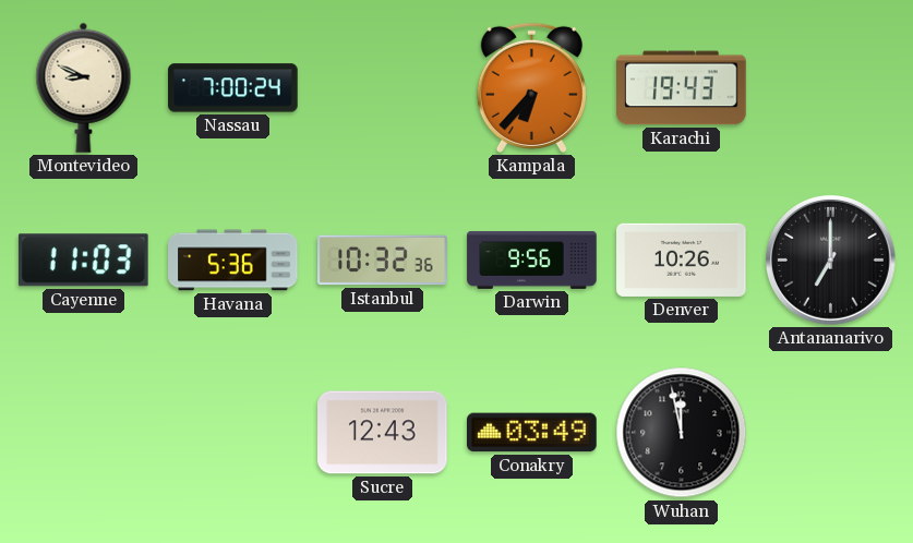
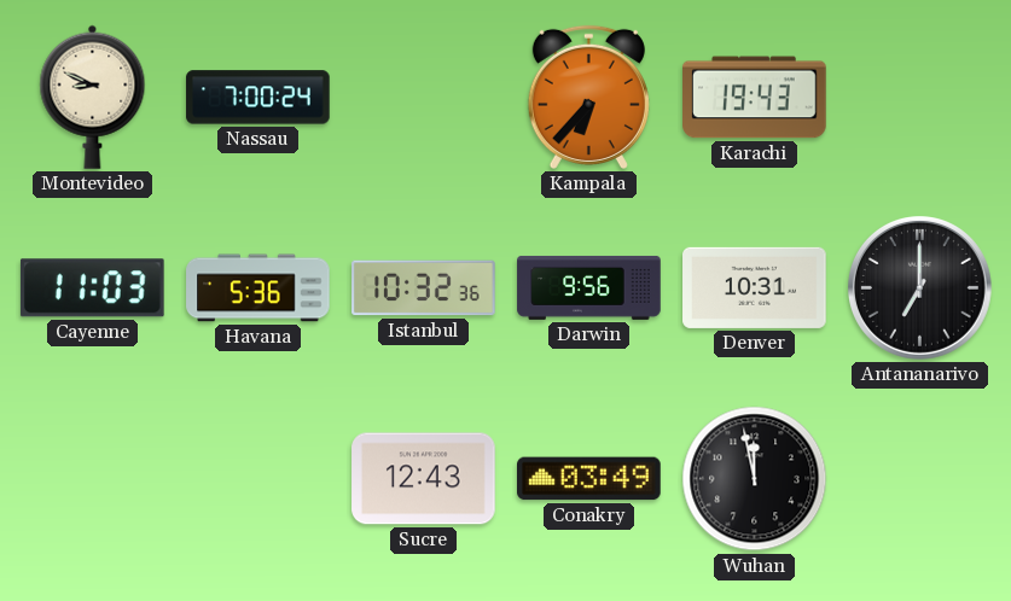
Denver: 10:26 -> 10:31
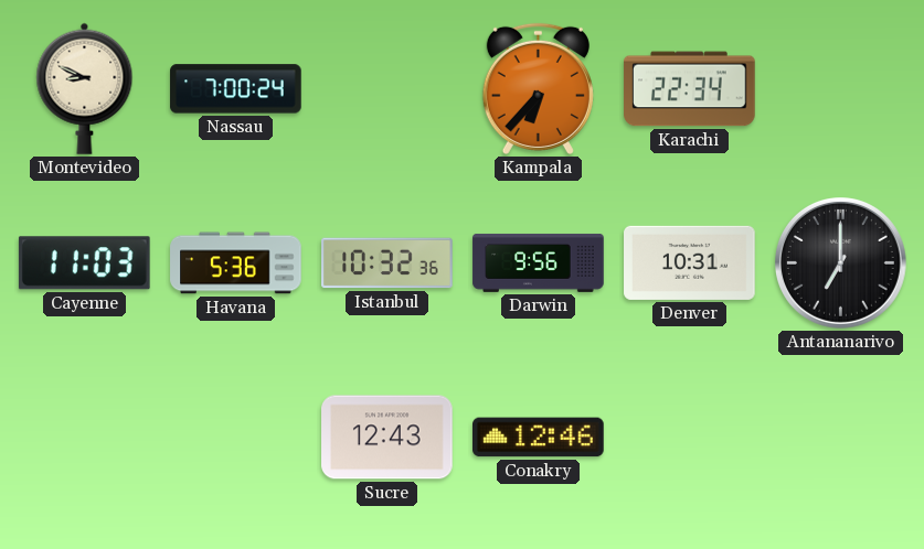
Karachi: 19:43 -> 22:34
Conakry: 03:49 -> 12:46
Wuhan: 11:58 -> none
